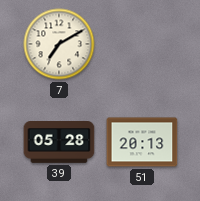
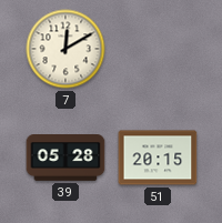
7: 7:10 -> 12:10
51: 20:13 -> 20:15
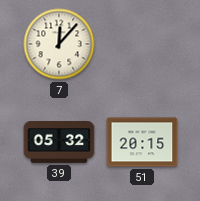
7: 12:10 -> 12:07
39: 05:28 -> 05:32
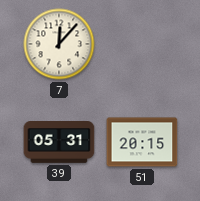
39: 05:32 -> 05:31
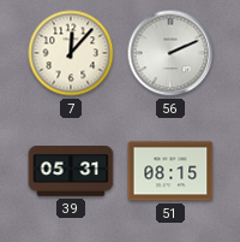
56: none -> 2:11
51: 20:15 -> 08:15
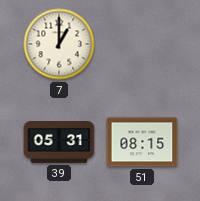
7: 12:07 -> 1:00
56: 2:11 -> none
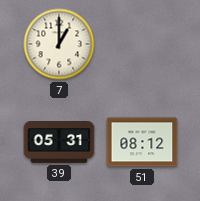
51: 08:15 -> 08:12
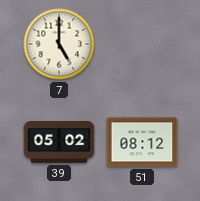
7: 1:00 -> 5:00
39: 05:31 -> 05:02
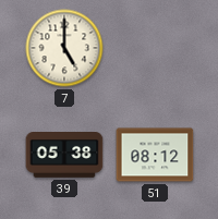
39: 05:02 -> 05:38
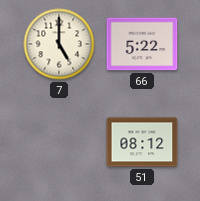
66: none -> 5:22
39: 05:38 -> none
